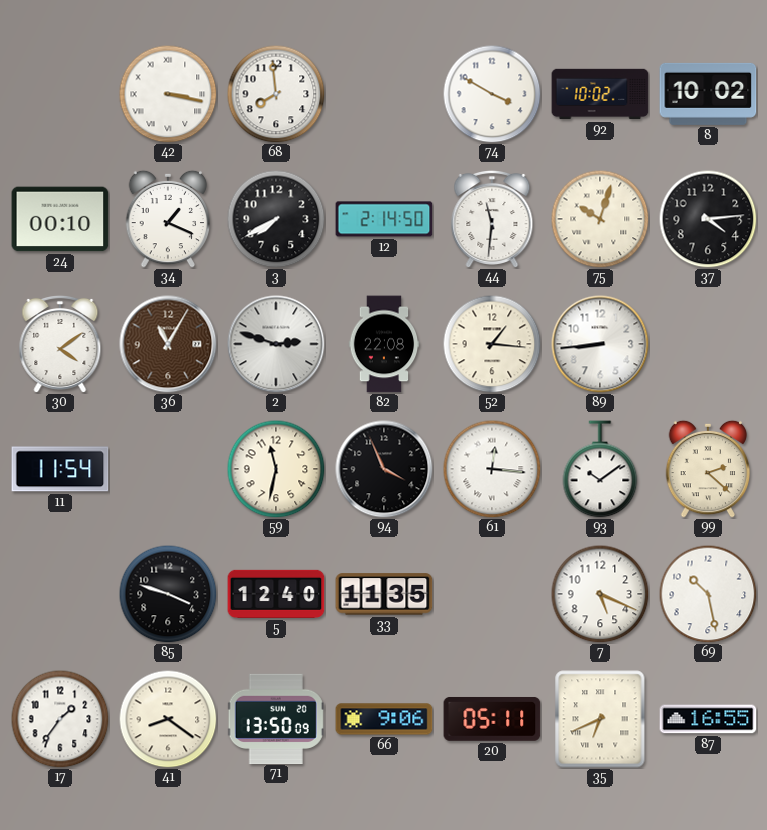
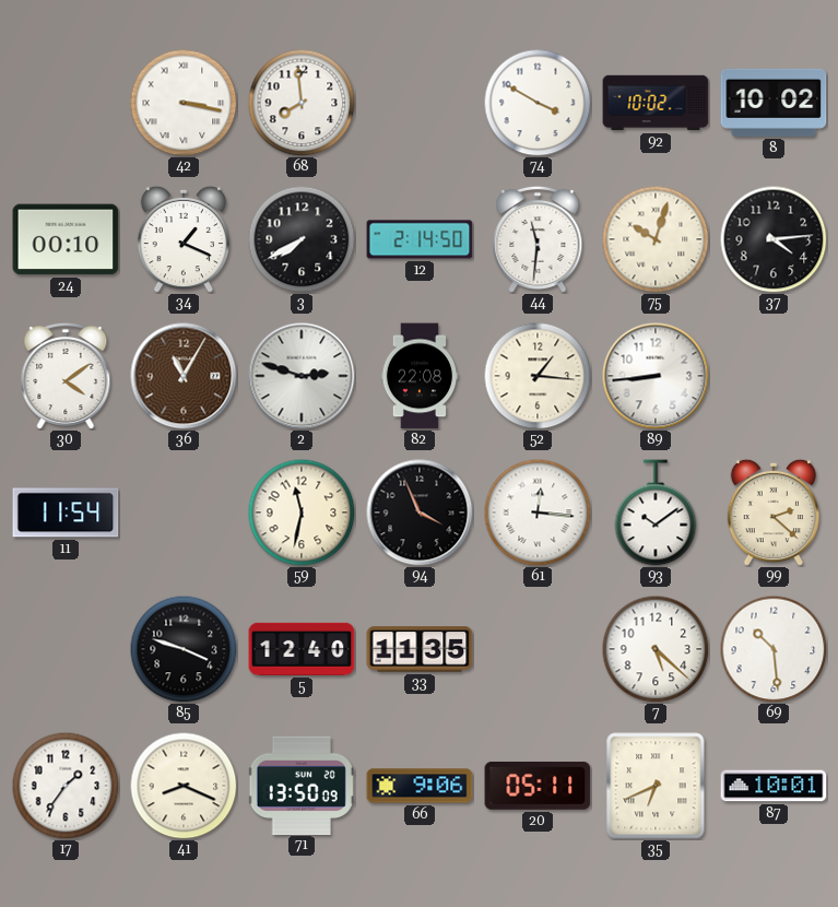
7: 5:19 -> 5:22
69: 10:28 -> 10:29
41: 8:21 -> 8:19
87: 16:55 -> 10:01
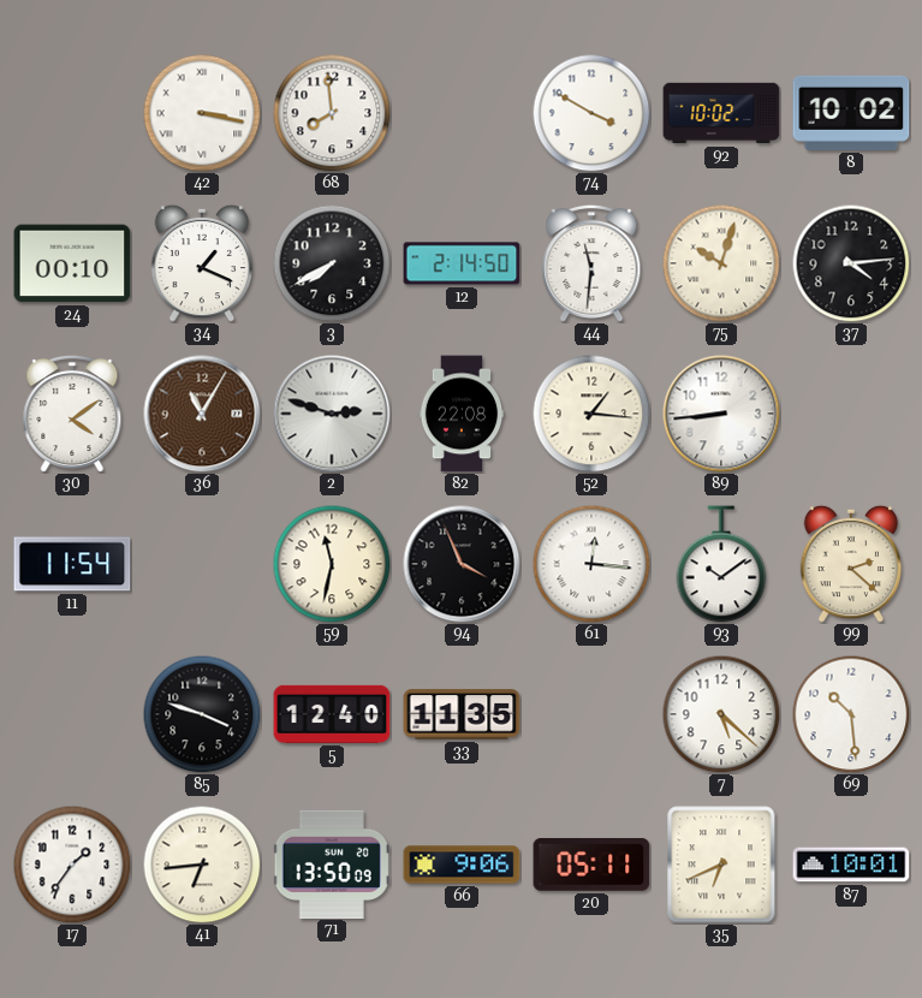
41: 8:19 -> 6:44
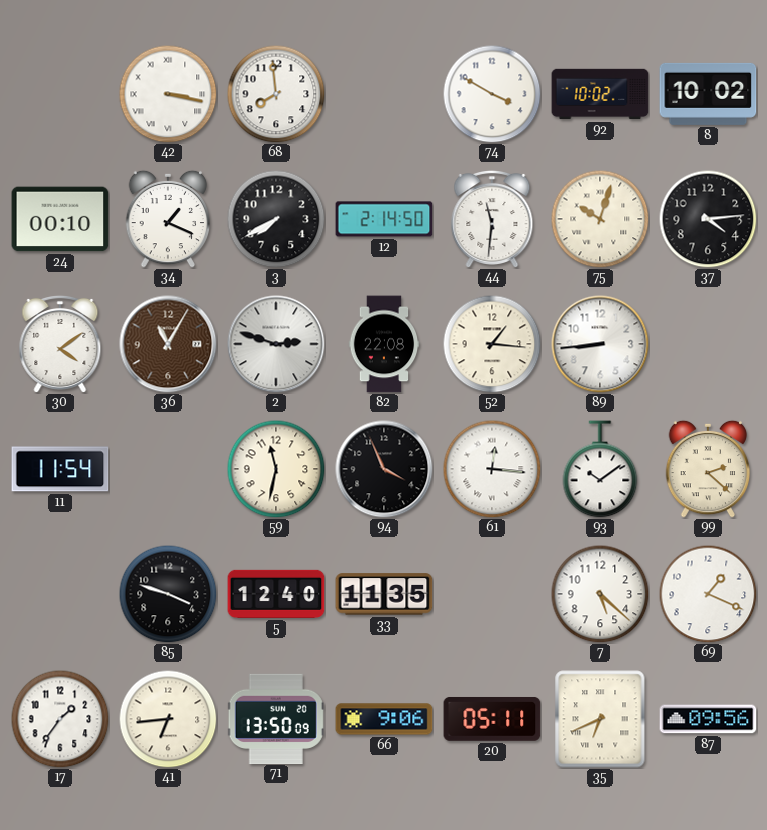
69: 10:29 -> 1:19
87: 10:01 -> 09:56
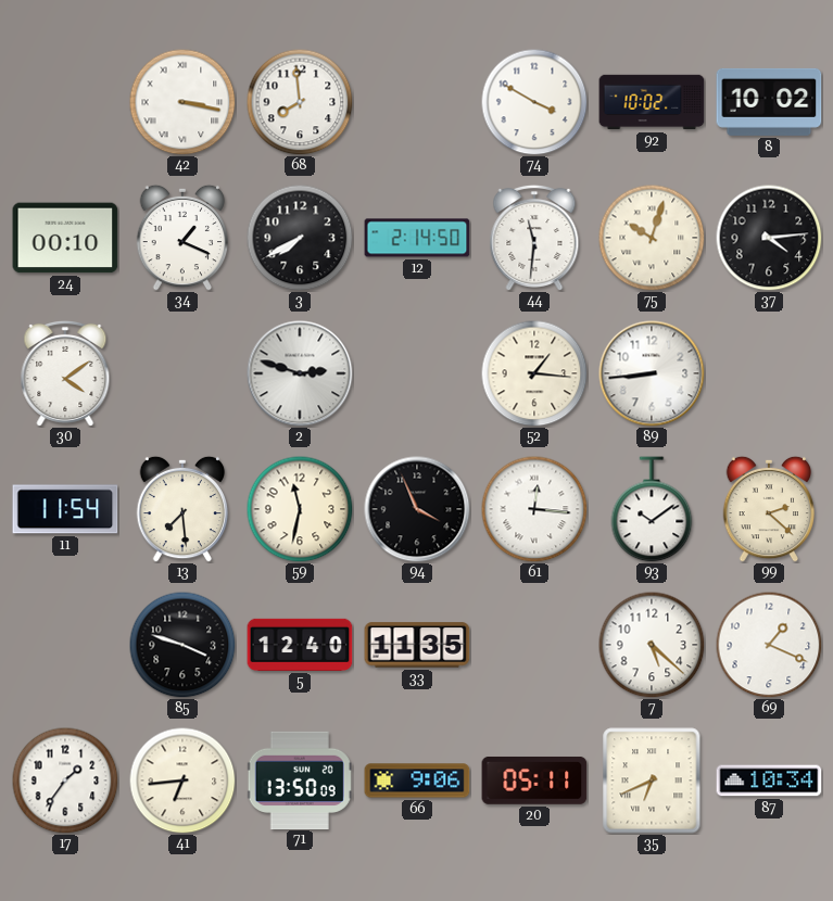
36: 11:05 -> none
82: 22:08 -> none
13: none -> 7:29
87: 09:56 -> 10:34
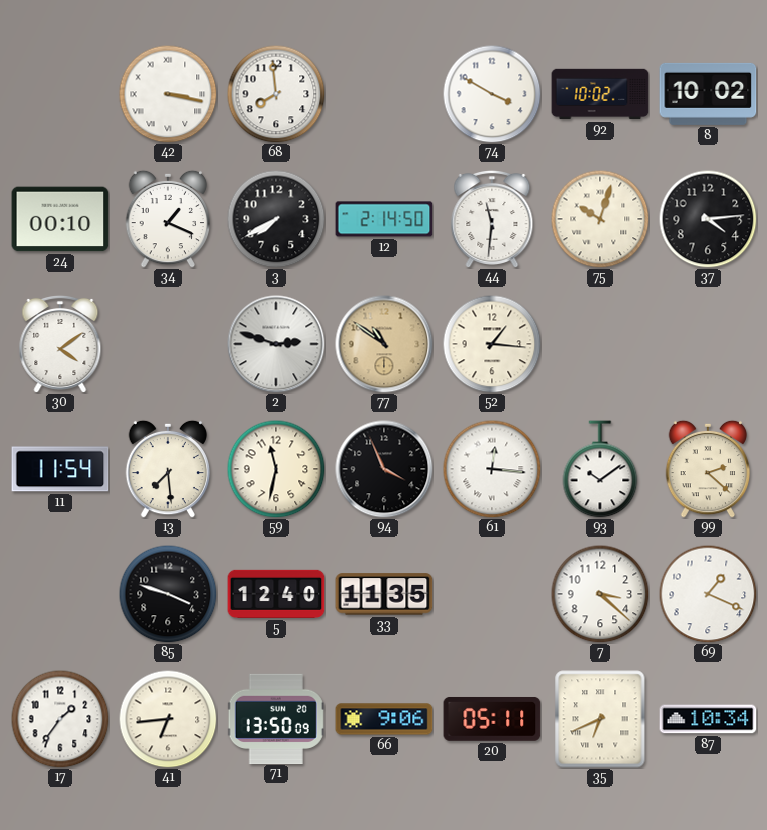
77: none -> 10:51
89: 8:44 -> none
7: 5:22 -> 3:22
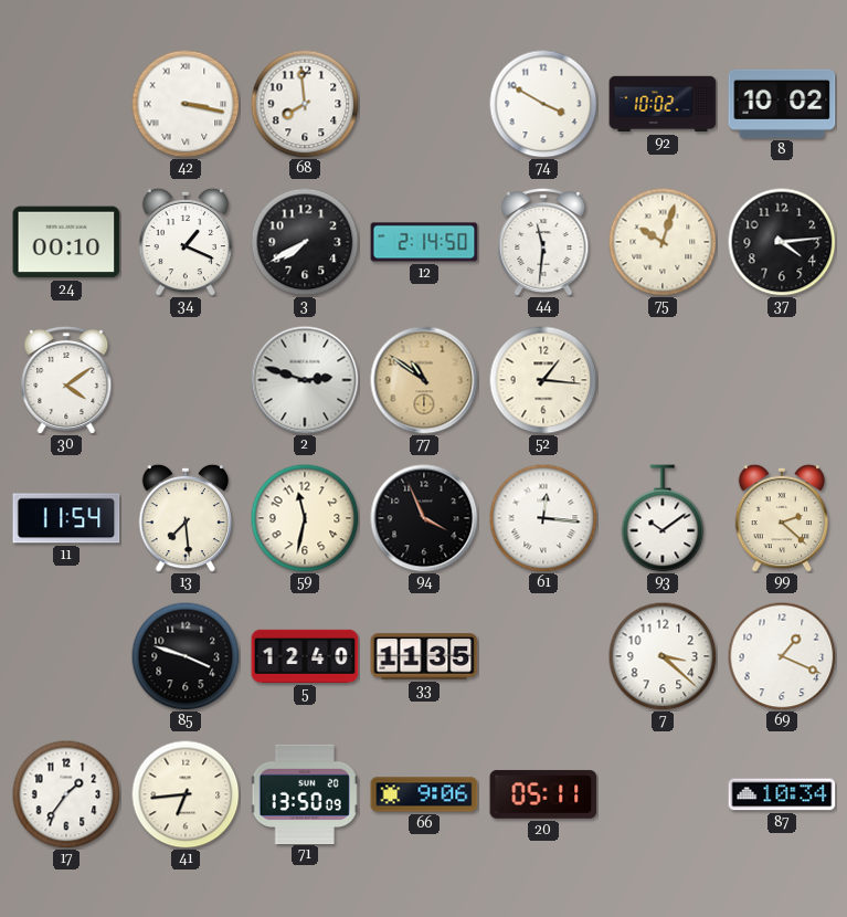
35: 6:41 -> none
